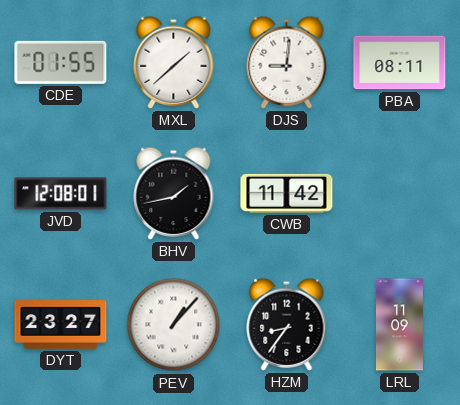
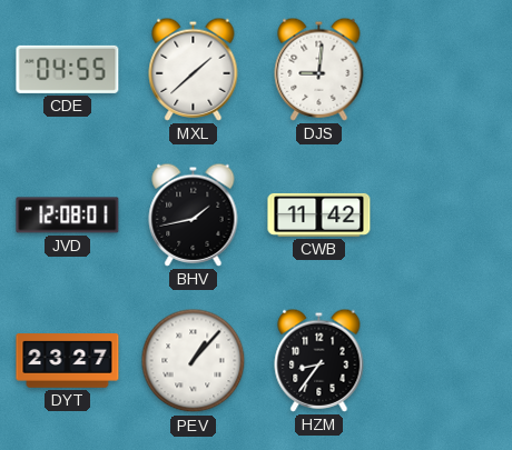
CDE: 01:55 -> 04:55
PBA: 08:11 -> none
LRL: 11:09 -> none
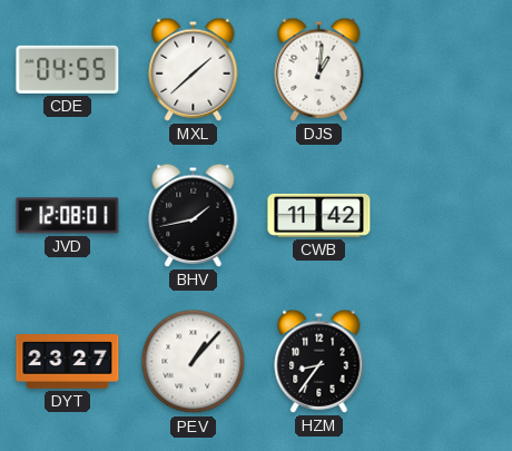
DJS: 9:01 -> 1:01
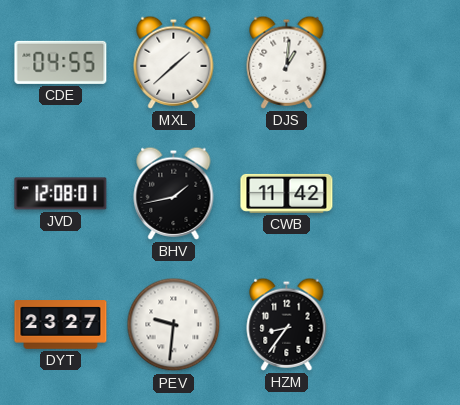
PEV: 1:07 -> 9:31
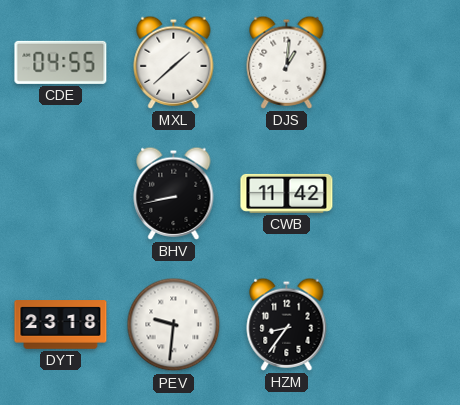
JVD: 12:08 -> none
BHV: 1:43 -> 8:43
DYT: 23:27 -> 23:18
